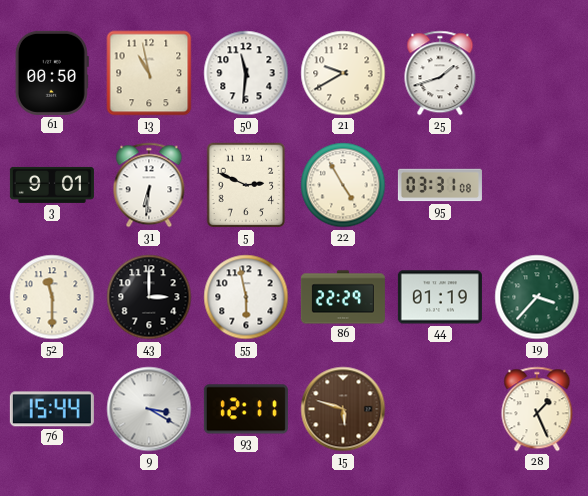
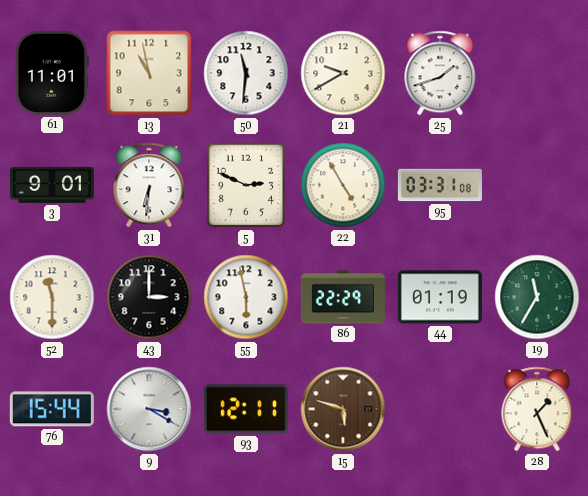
61: 00:50 -> 11:01
19: 3:37 -> 11:35
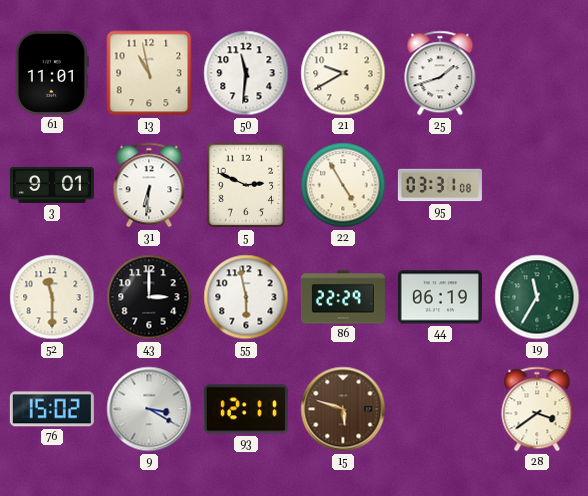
44: 01:19 -> 06:19
76: 15:44 -> 15:02
28: 1:26 -> 3:39
